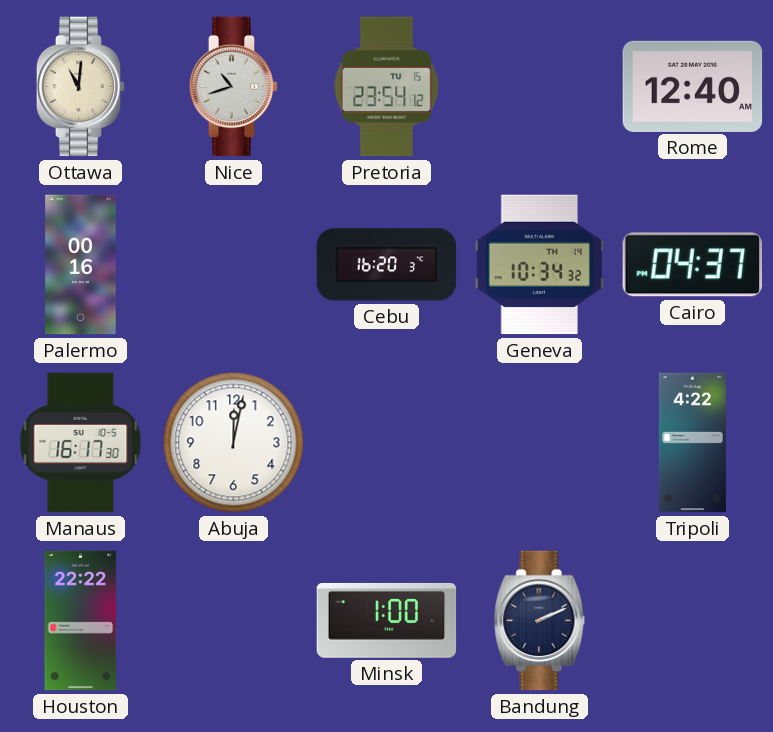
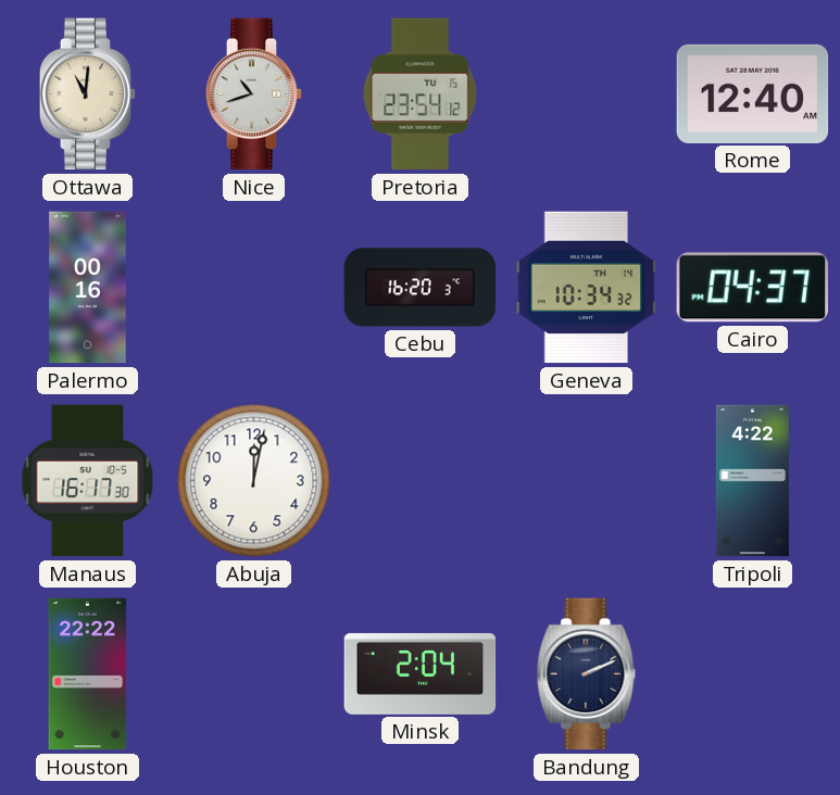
Minsk: 1:00 -> 2:04
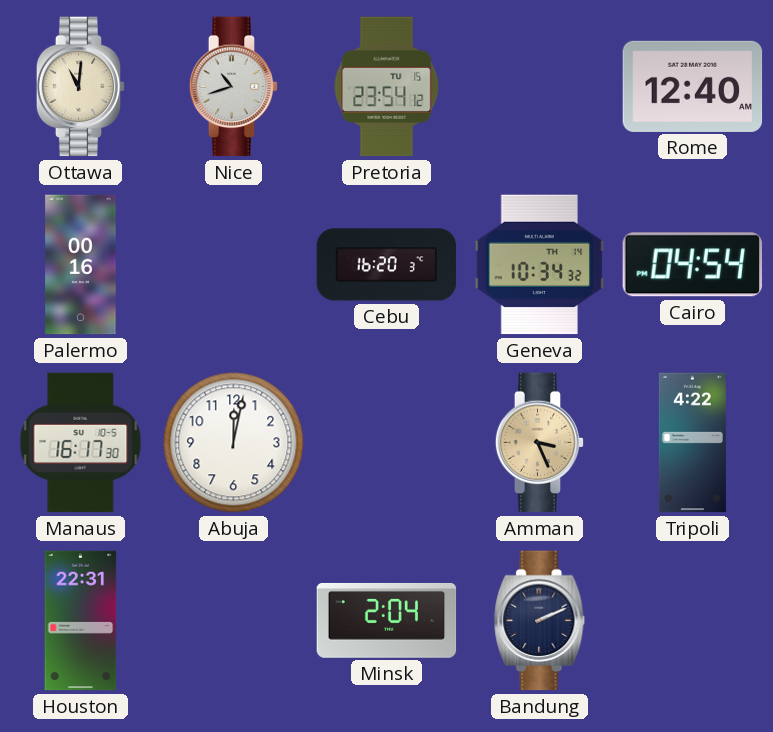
Cairo: 04:37 -> 04:54
Amman: none -> 3:26
Houston: 22:22 -> 22:31
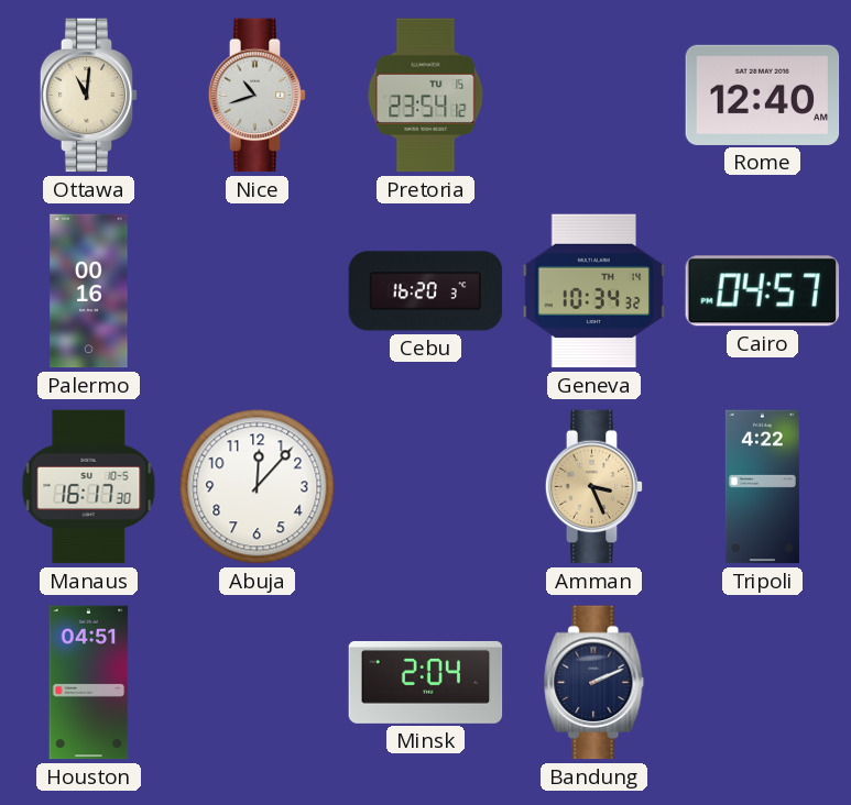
Cairo: 04:54 -> 04:57
Abuja: 12:02 -> 12:07
Houston: 22:31 -> 04:51
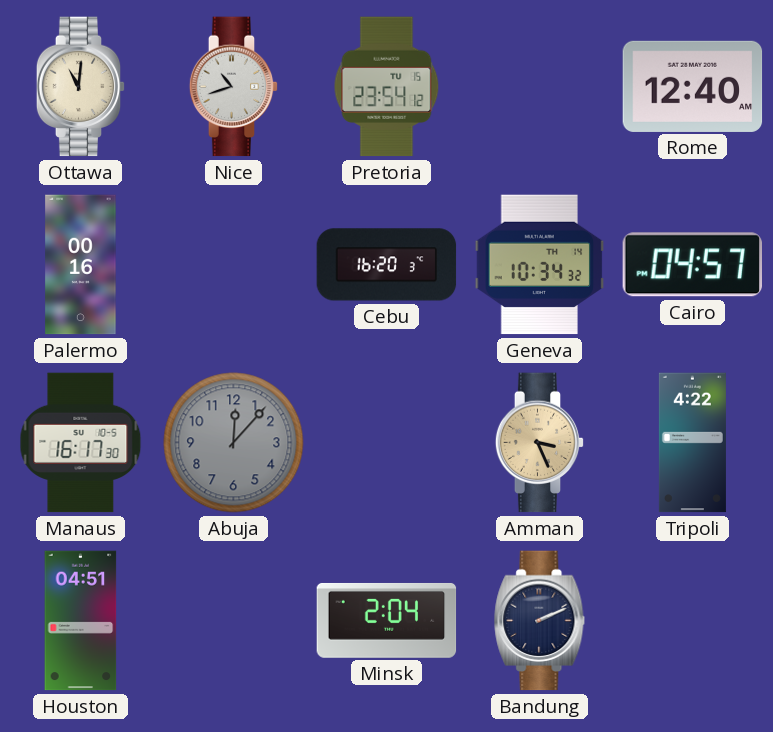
Abuja dial: white -> grey
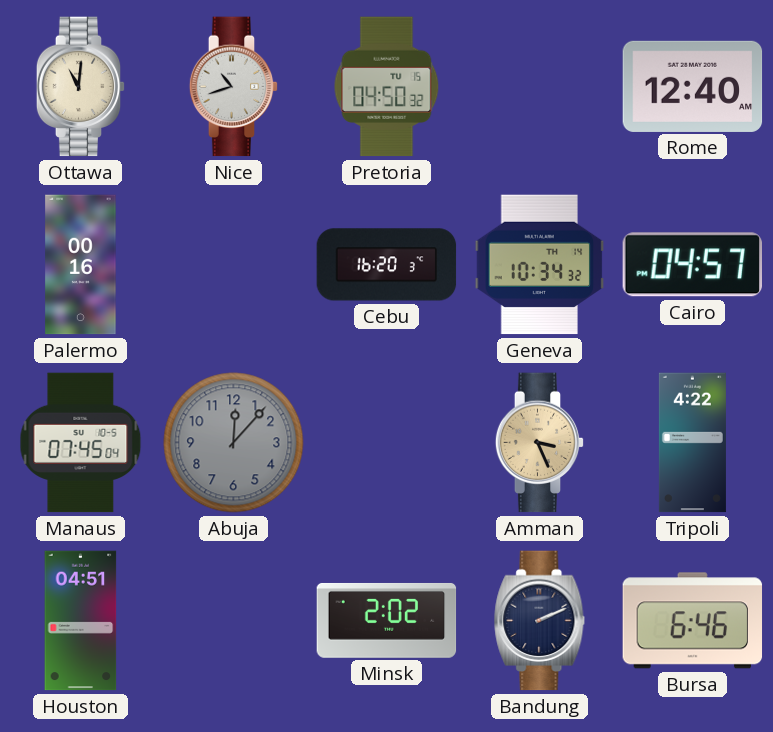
Pretoria: 23:54 -> 04:50
Manaus: 16:17 -> 07:45
Minsk: 2:04 -> 2:02
Bursa: none -> 6:46
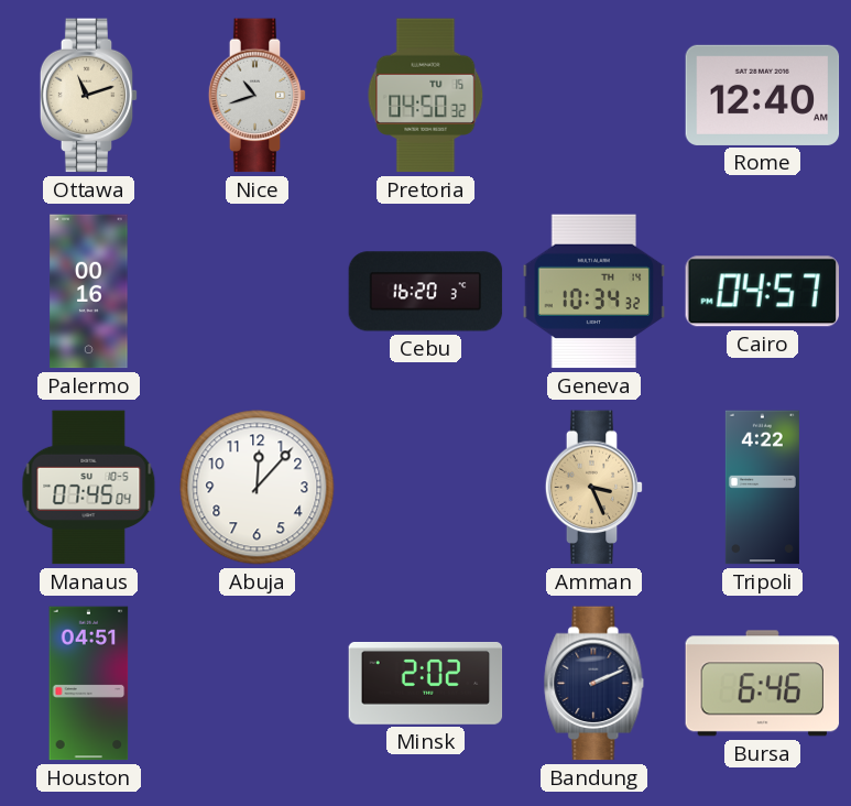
Ottawa: 11:01 -> 11:12
Abuja dial: grey -> white
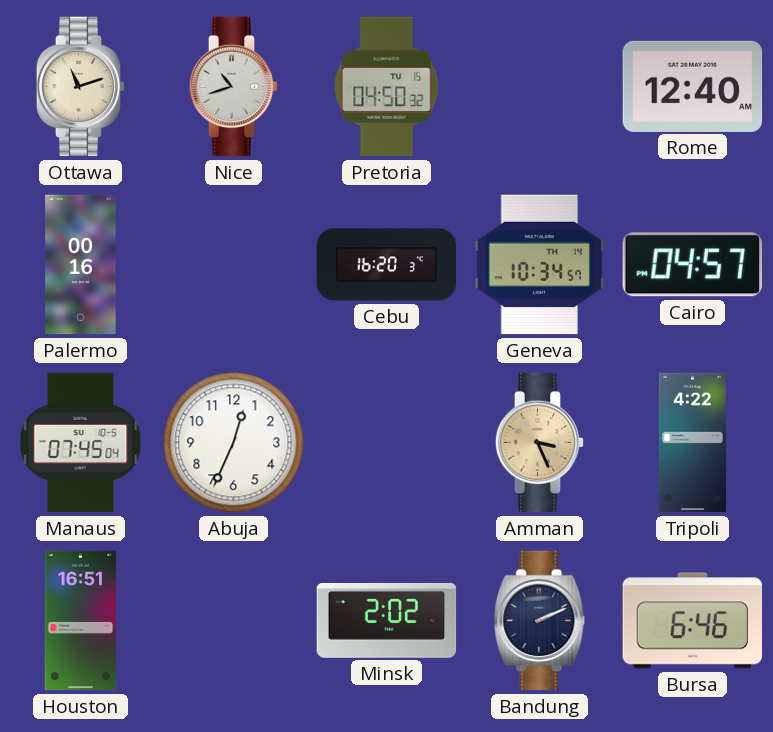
Geneva: 10:34:32 -> 10:34:57
Abuja: 12:07 -> 12:34
Houston: 04:51 -> 16:51
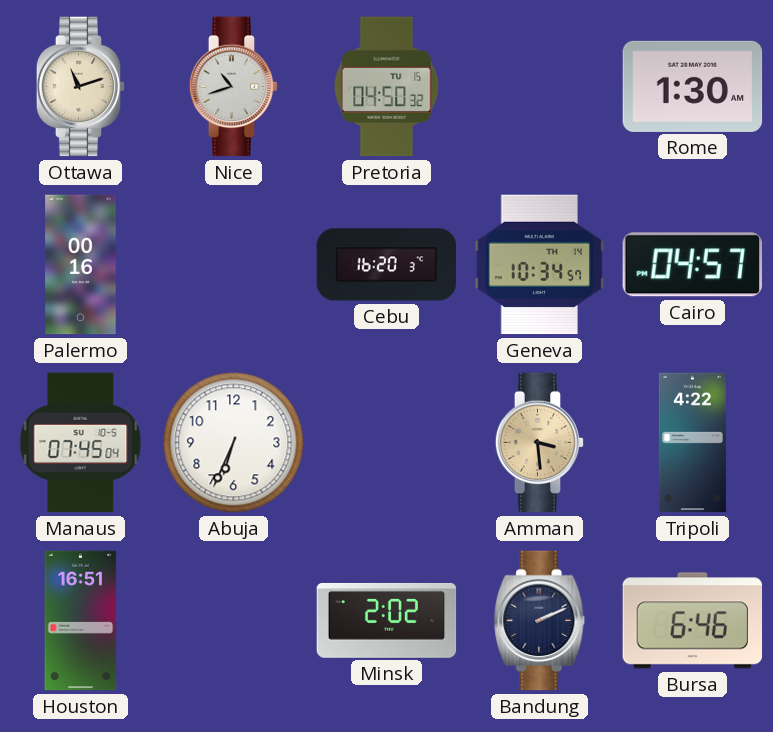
Rome: 12:40 -> 1:30
Abuja: 12:34 -> 6:34
Amman: 3:26 -> 3:29
